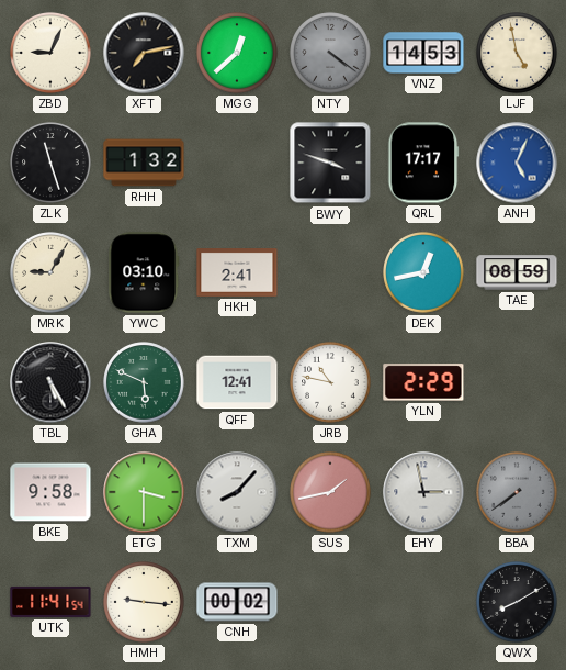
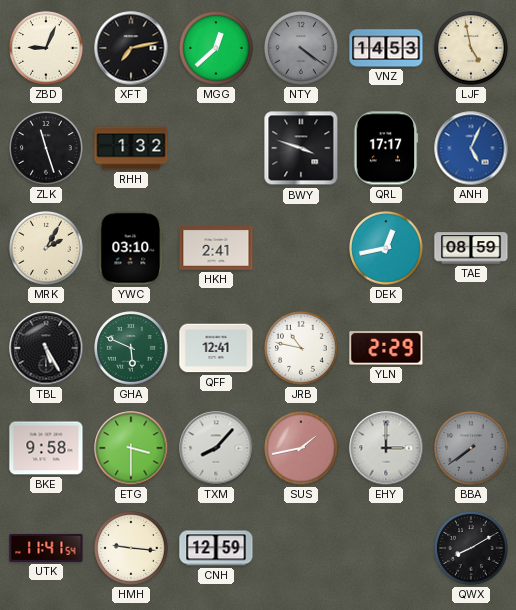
MRK: 9:05 -> 2:05
EHY: 2:58 -> 3:00
CNH: 00:02 -> 12:59
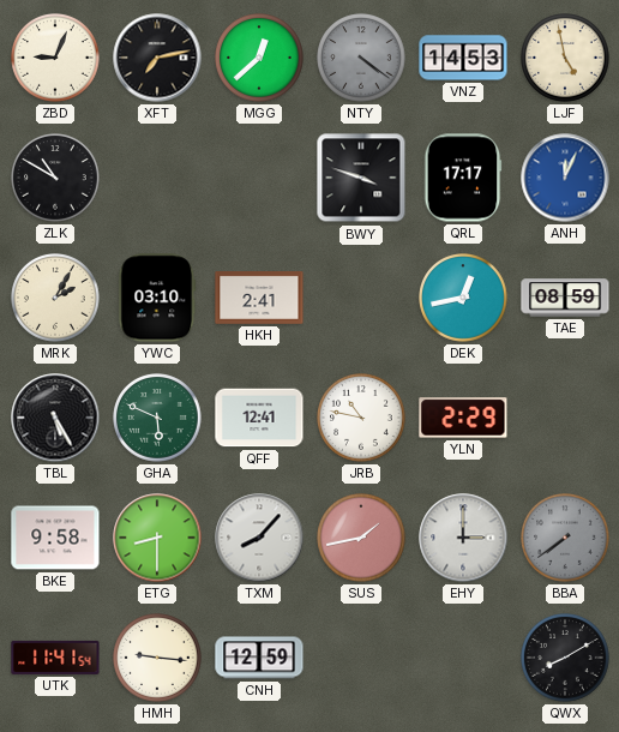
ZLK: 11:27 -> 10:50
RHH: 1:32 -> none
ANH: 5:04 -> 12:04
ETG: 3:30 -> 8:30
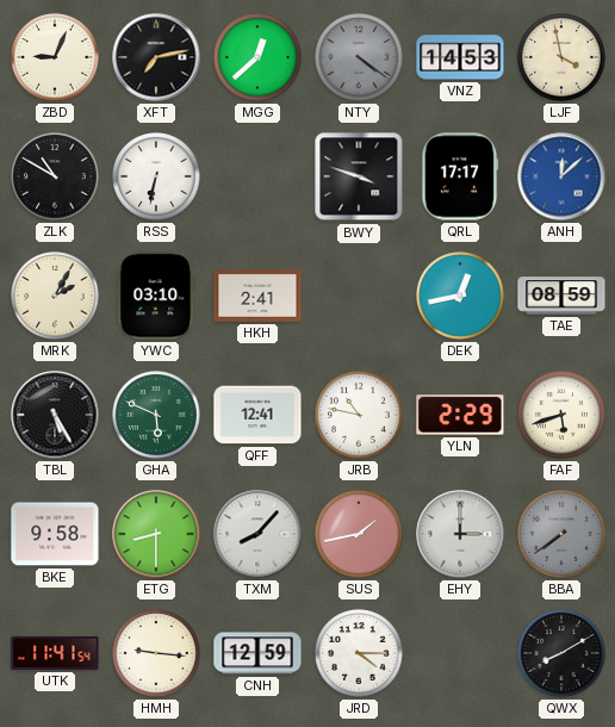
LJF: 4:58 -> 3:58
RSS: none -> 6:32
ANH: 12:04 -> 12:08
FAF: none -> 5:42
JRD: none -> 4:15
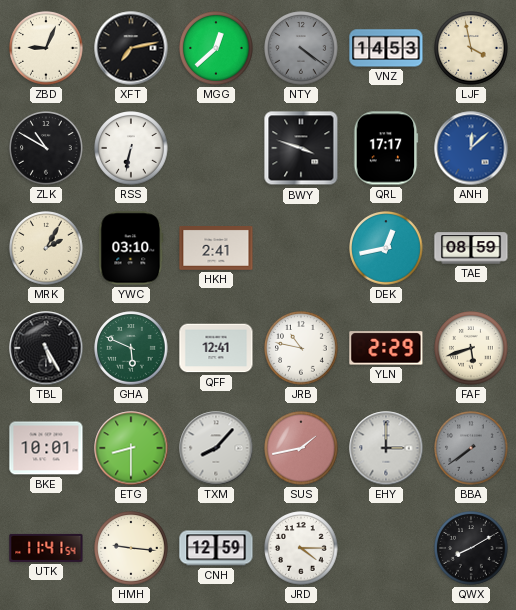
BKE: 9:58 -> 10:01
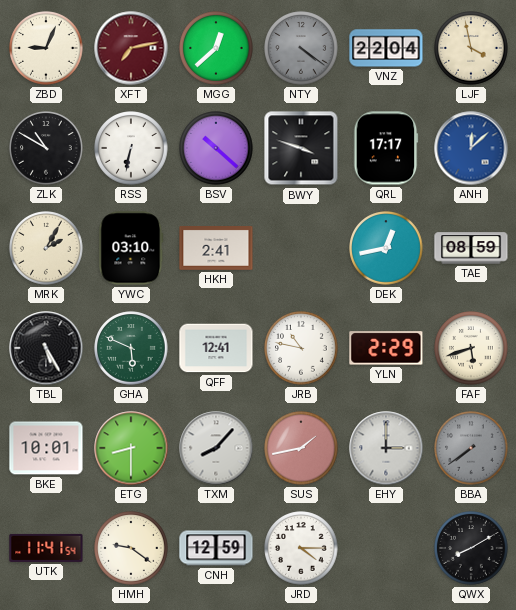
XFT dial: black -> burgundy
VNZ: 14:53 -> 22:04
BSV: none -> 10:22
HMH: 9:16 -> 9:21
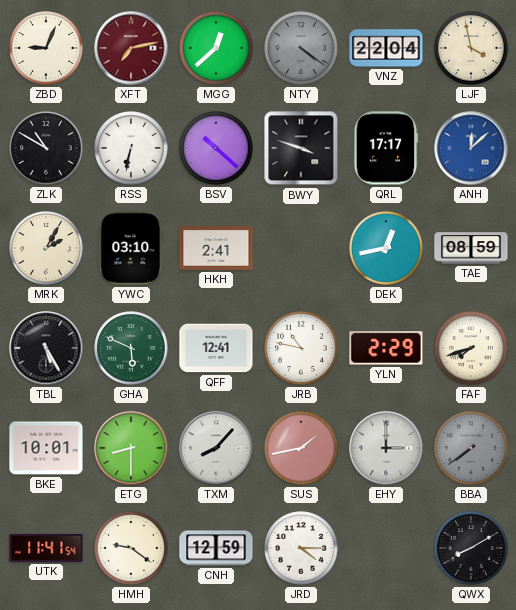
FAF: 5:42 -> 7:42
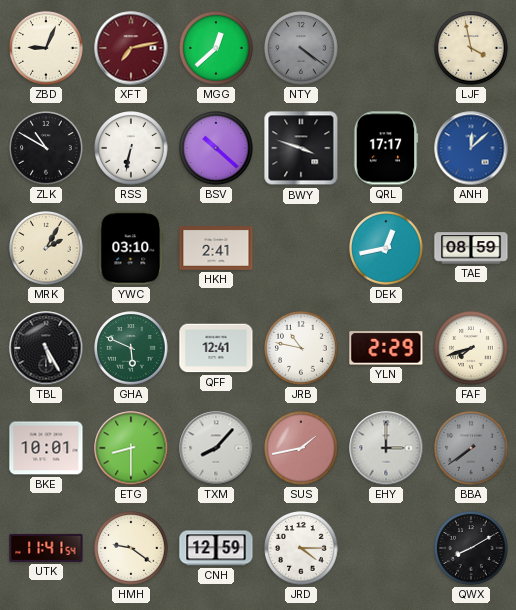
VNZ: 22:04 -> none
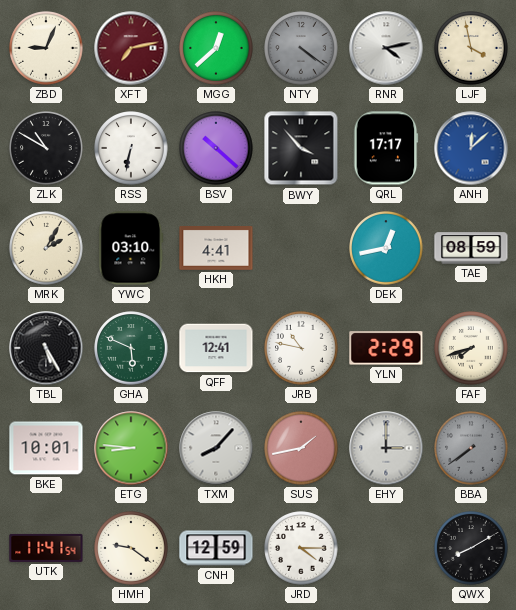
RNR: none -> 4:13
BWY: 3:48 -> 3:53
HKH: 2:41 -> 4:41
ETG: 8:30 -> 8:46
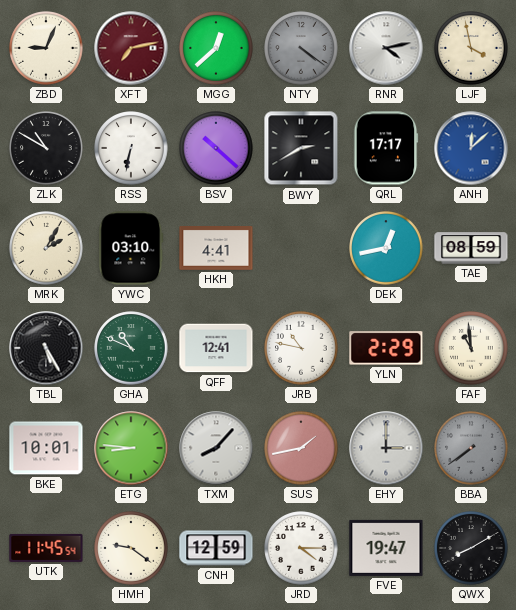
BWY: 3:53 -> 2:40
GHA: 5:49 -> 10:49
FAF: 7:42 -> 10:59
UTK: 11:41 -> 11:45
FVE: none -> 19:47
